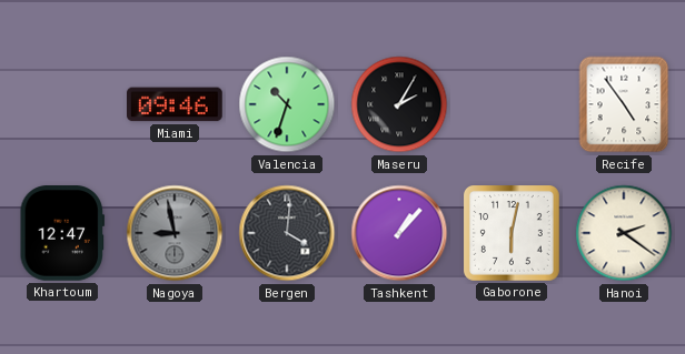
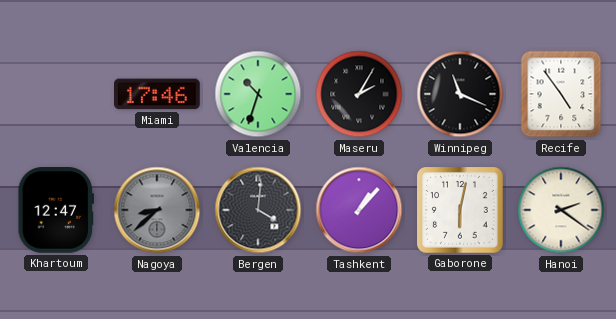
Miami: 09:46 -> 17:46
Winnipeg: none -> 11:19
Nagoya: 8:58 -> 8:38
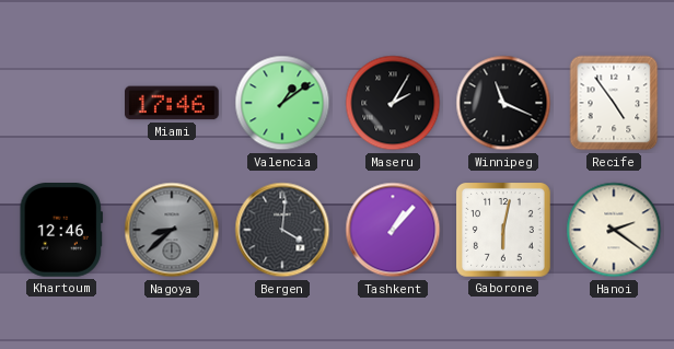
Valencia: 10:33 -> 1:09
Khartoum: 12:47 -> 12:46
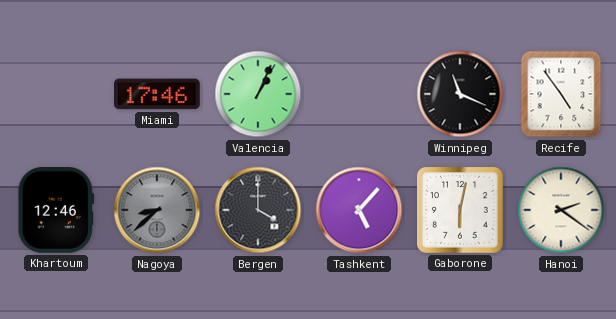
Valencia: 1:09 -> 1:04
Maseru: 2:05 -> none
Bergen: 4:01 -> 4:00
Tashkent: 1:07 -> 5:07
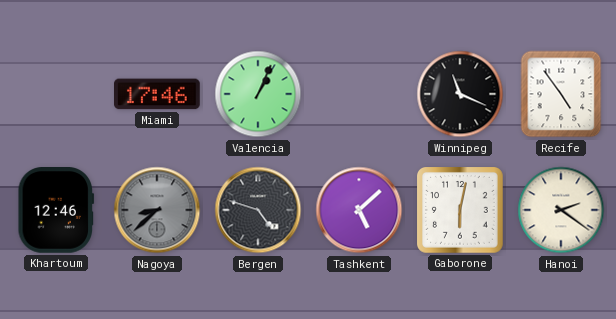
Bergen: 4:00 -> 4:48
Tashkent: 5:07 -> 5:08
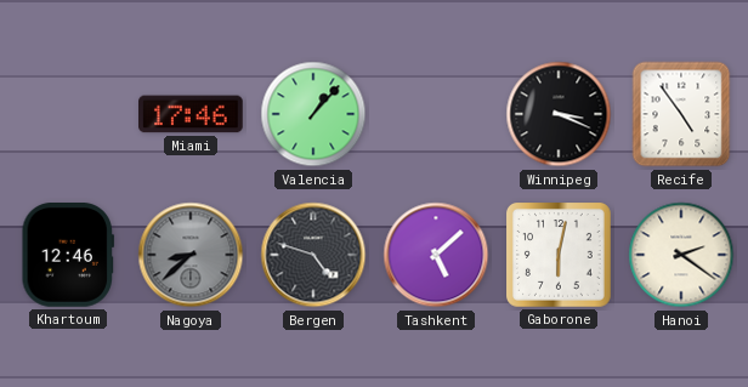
Valencia: 1:04 -> 1:07
Winnipeg: 11:19 -> 3:19
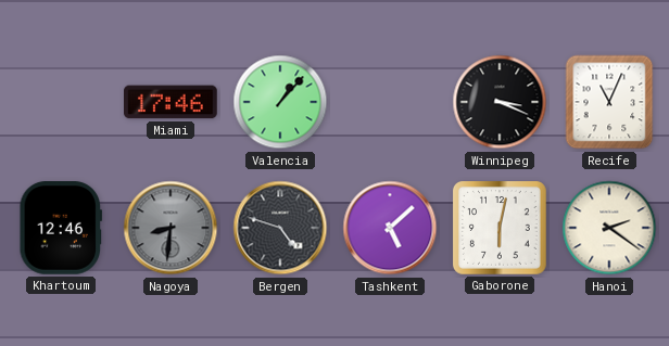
Recife: 4:54 -> 11:04
Nagoya: 8:38 -> 8:31
